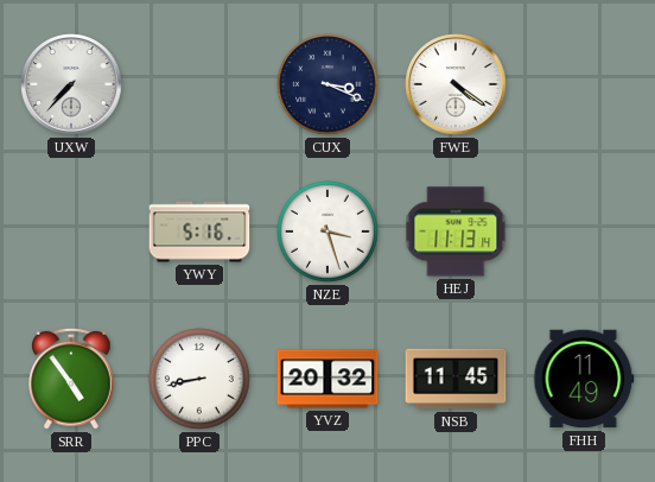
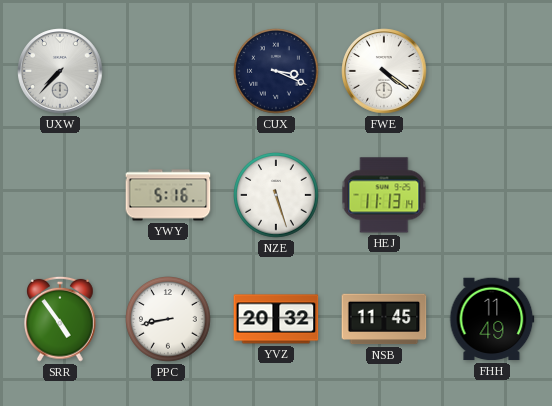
NZE: 3:27 -> 5:27
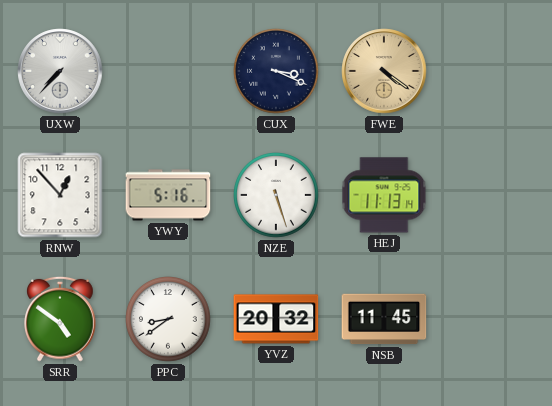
FWE dial: white -> champagne
RNW: none -> 12:53
SRR: 4:54 -> 4:51
PPC: 8:43 -> 8:39
FHH: 11:49 -> none
